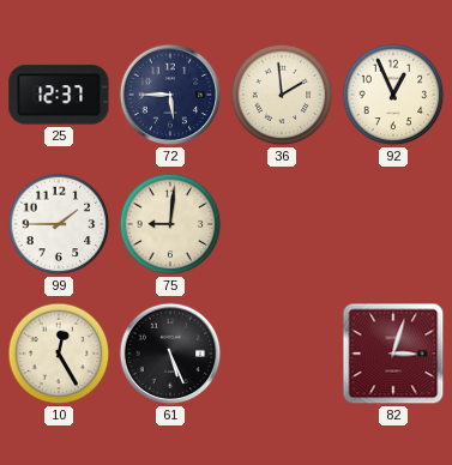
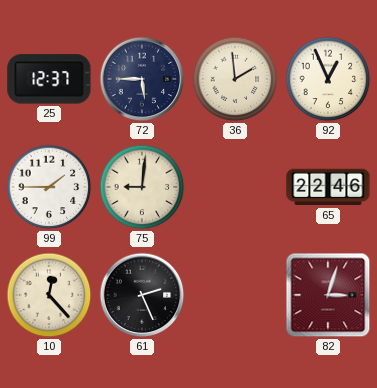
65: none -> 22:46
10: 12:25 -> 12:23
61: 5:26 -> 2:26
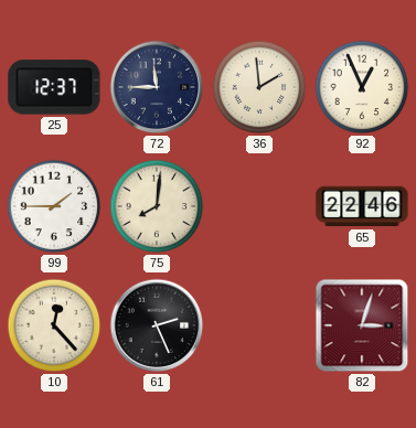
72: 5:45 -> 11:45
75: 9:01 -> 8:01
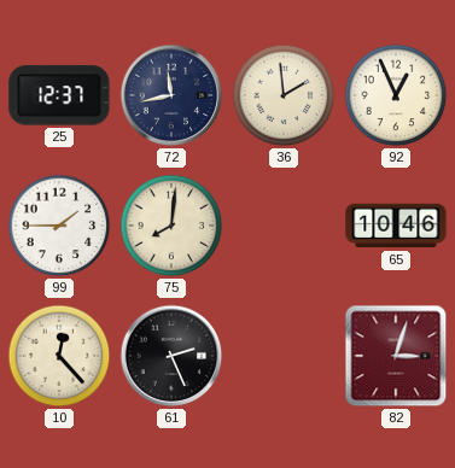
72: 11:45 -> 11:43
65: 22:46 -> 10:46
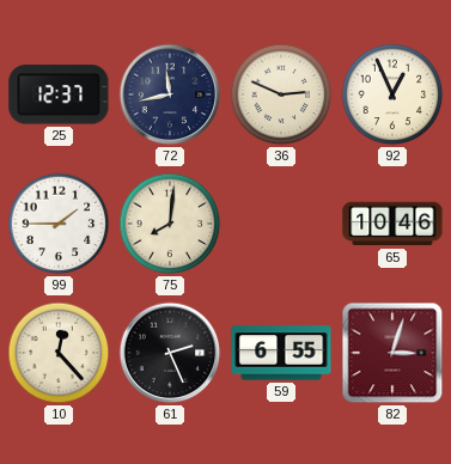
36: 1:59 -> 2:49
59: none -> 6:55
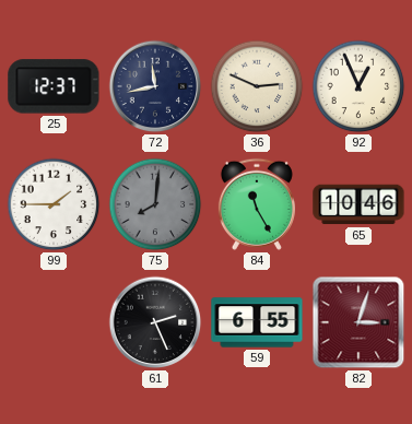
75 dial: cream -> grey
84: none -> 11:25
10: 12:23 -> none
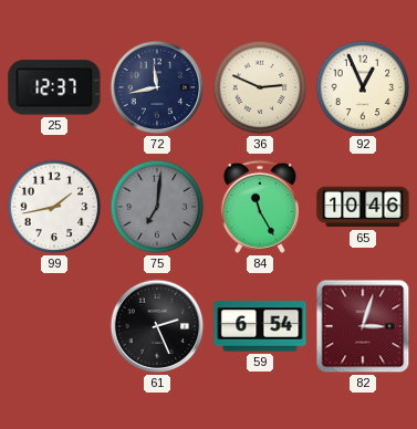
99: 1:45 -> 1:43
75: 8:01 -> 7:01
59: 6:55 -> 6:54
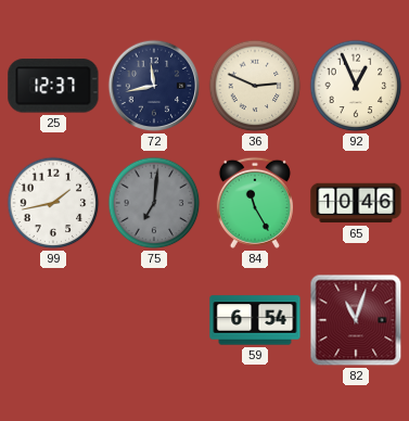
61: 2:26 -> none
82: 3:03 -> 11:03
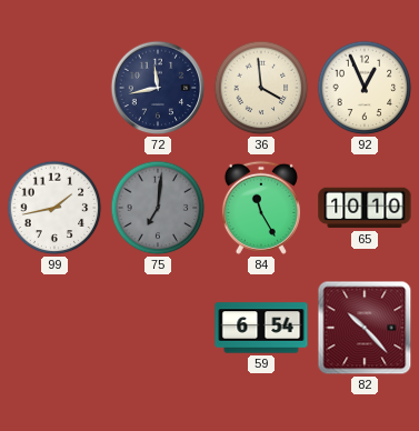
25: 12:37 -> none
36: 2:49 -> 3:59
65: 10:46 -> 10:10
82: 11:03 -> 10:23
